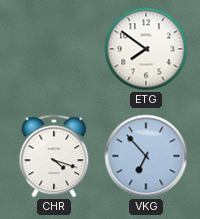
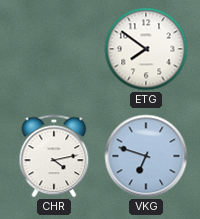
CHR: 4:18 -> 4:13
VKG: 6:53 -> 6:48
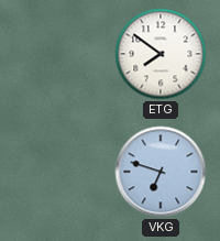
CHR: 4:13 -> none
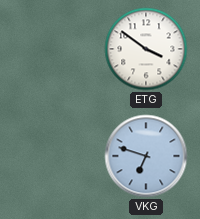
ETG: 7:51 -> 3:51
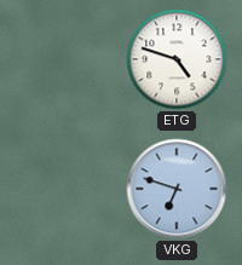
ETG: 3:51 -> 4:48
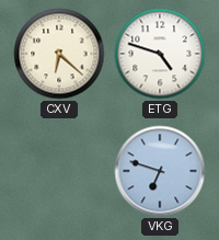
CXV: none -> 6:22
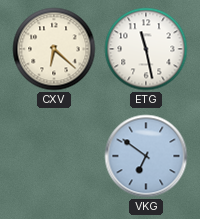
ETG: 4:48 -> 11:28
VKG: 6:48 -> 6:51
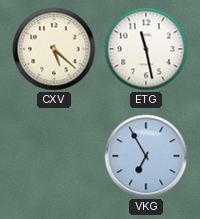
CXV: 6:22 -> 5:22
VKG: 6:51 -> 6:55
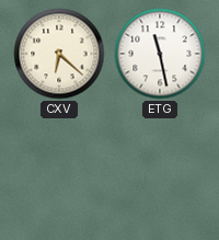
CXV: 5:22 -> 6:22
VKG: 6:55 -> none
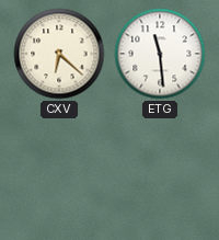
ETG: 11:28 -> 11:29
